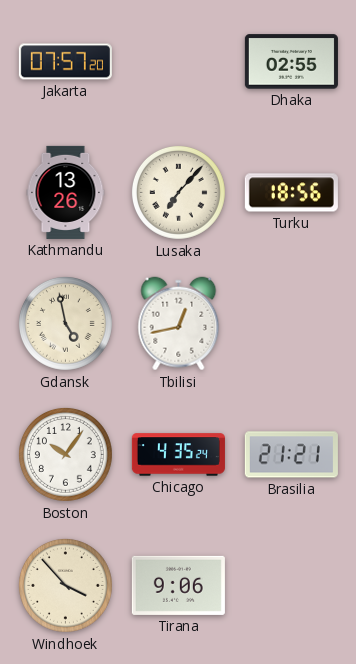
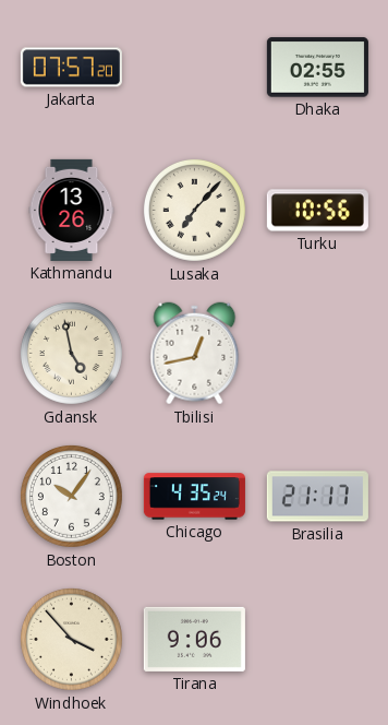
Turku: 18:56 -> 10:56
Brasilia: 21:21 -> 21:17
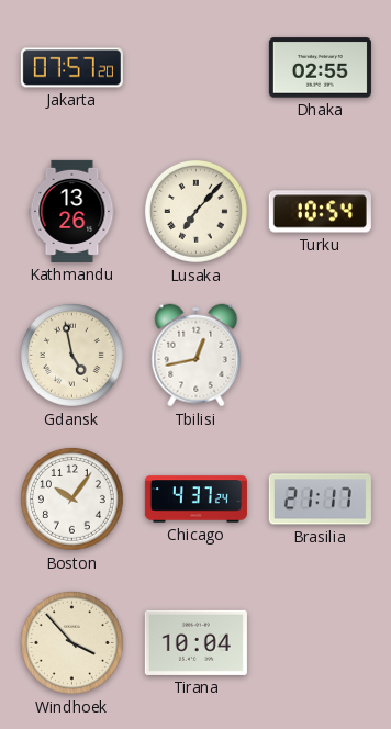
Turku: 10:56 -> 10:54
Chicago: 4:35 -> 4:37
Tirana: 9:06 -> 10:04
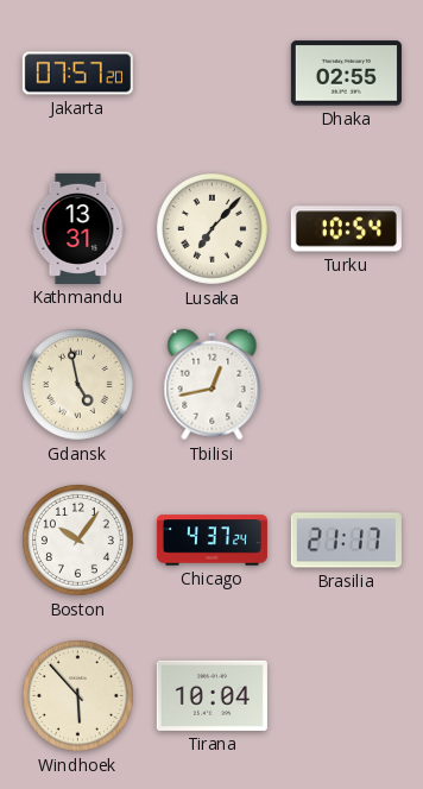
Kathmandu: 13:26 -> 13:31
Windhoek: 3:53 -> 5:53
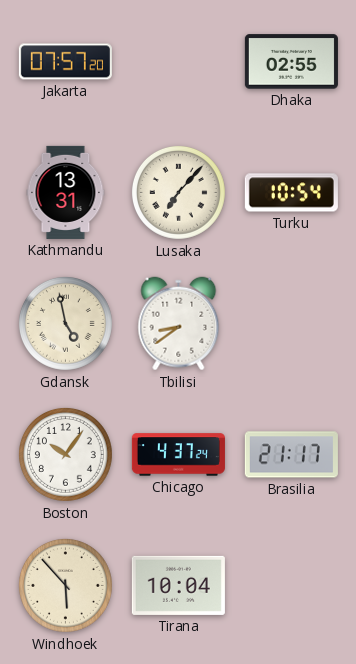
Tbilisi: 12:43 -> 8:39
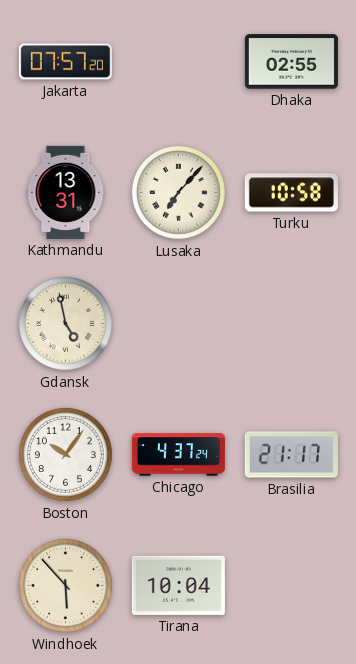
Turku: 10:54 -> 10:58
Tbilisi: 8:39 -> none
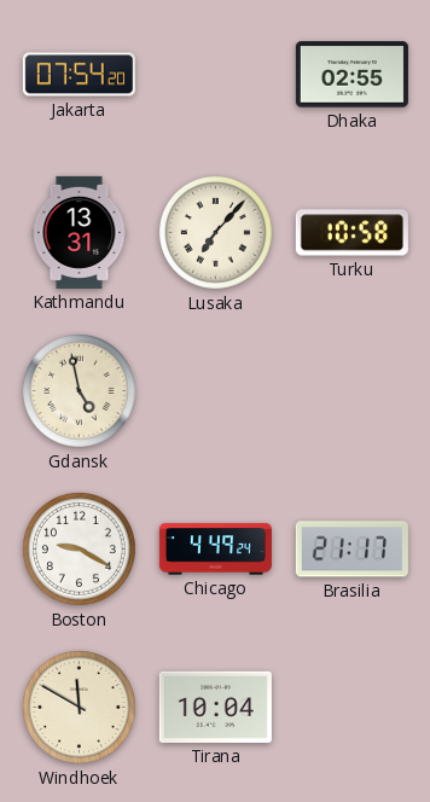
Jakarta: 07:57 -> 07:54
Boston: 10:06 -> 9:20
Chicago: 4:37 -> 4:49
Windhoek: 5:53 -> 11:50
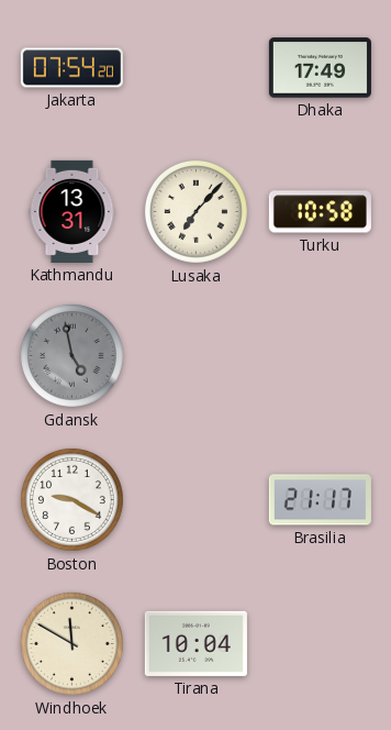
Dhaka: 02:55 -> 17:49
Gdansk dial: cream -> grey
Chicago: 4:49 -> none
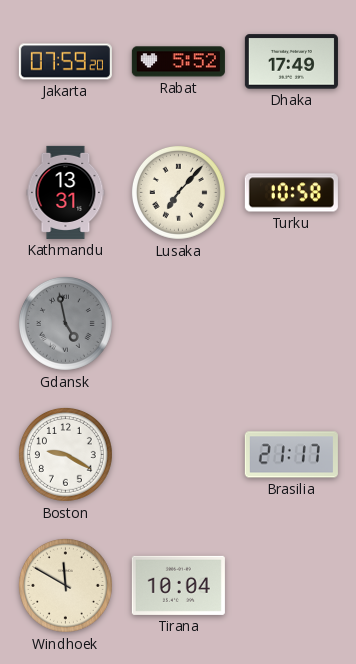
Jakarta: 07:54 -> 07:59
Rabat: none -> 5:52
